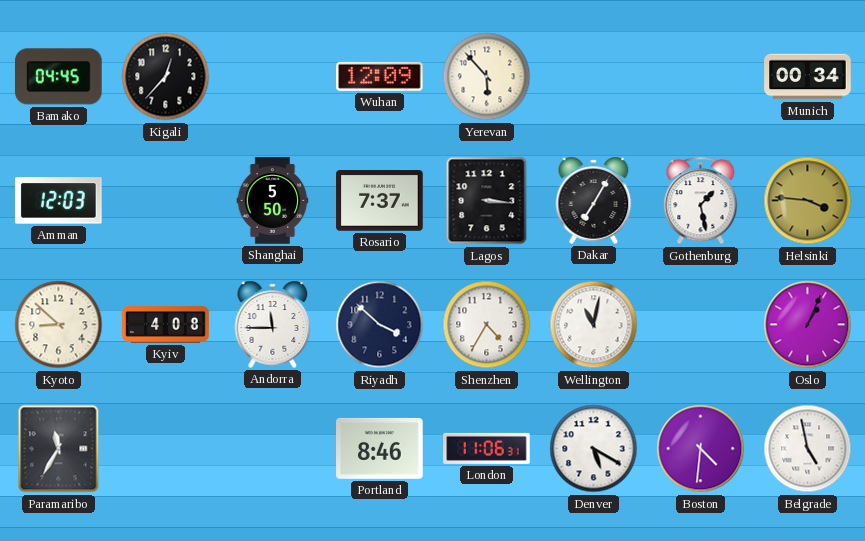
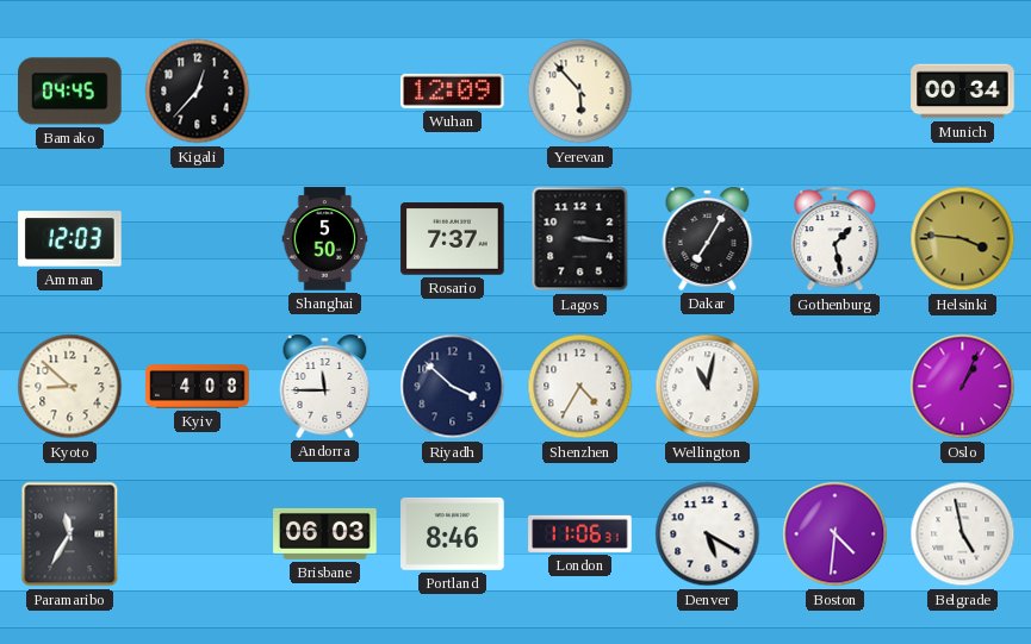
Brisbane: none -> 06:03
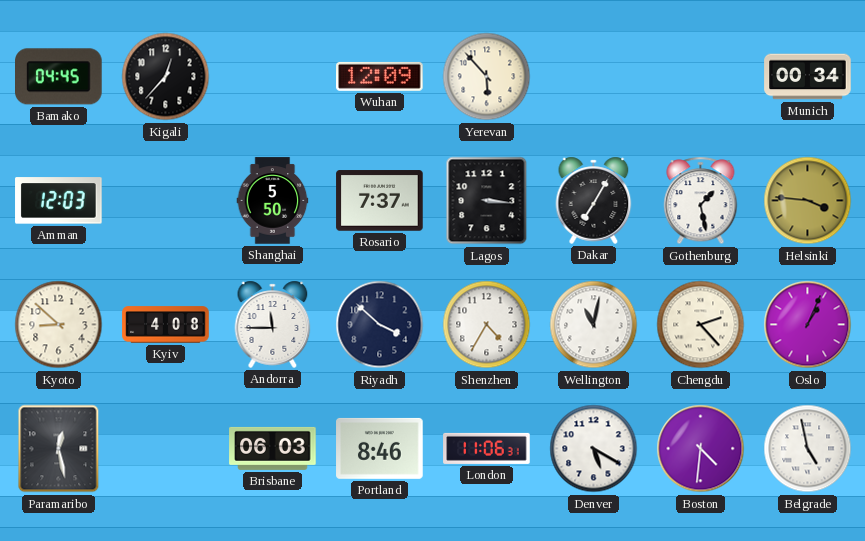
Chengdu: none -> 2:23
Paramaribo: 11:35 -> 12:28
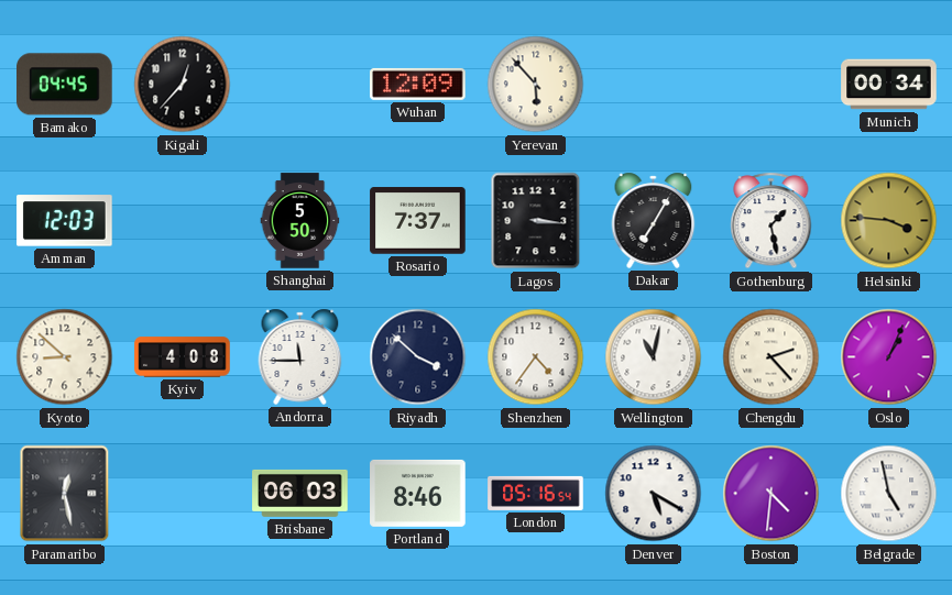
Shenzhen: 4:35 -> 4:36
London: 11:06 -> 05:16
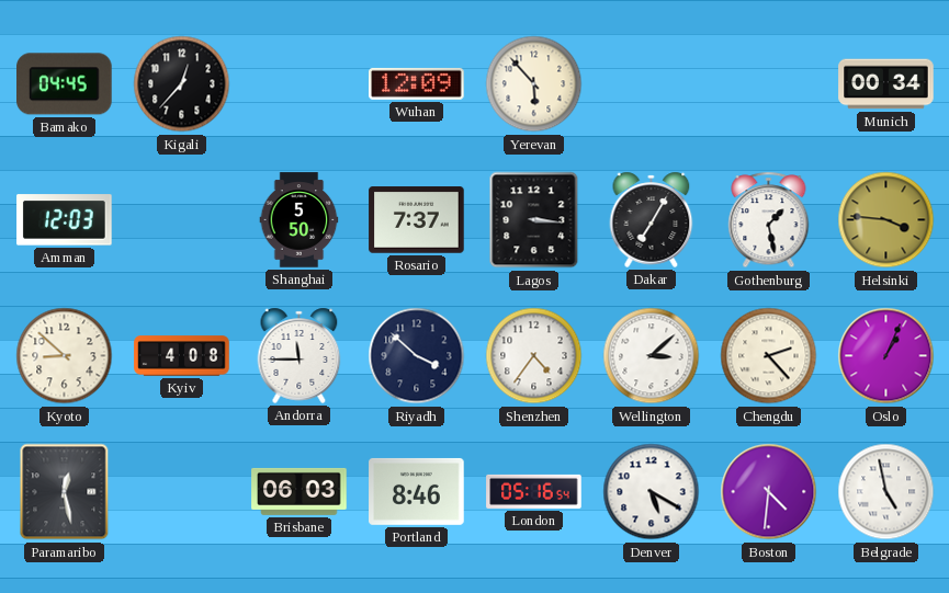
Wellington: 11:02 -> 3:08
